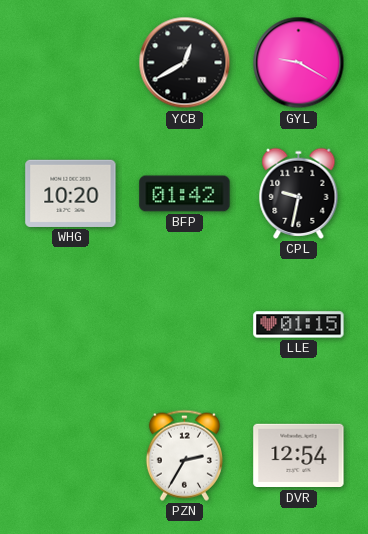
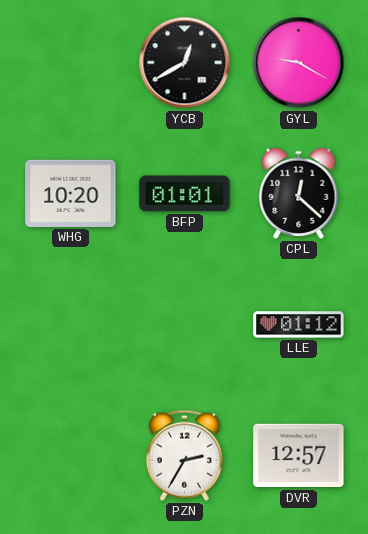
BFP: 01:42 -> 01:01
CPL: 9:32 -> 12:22
LLE: 01:15 -> 01:12
DVR: 12:54 -> 12:57
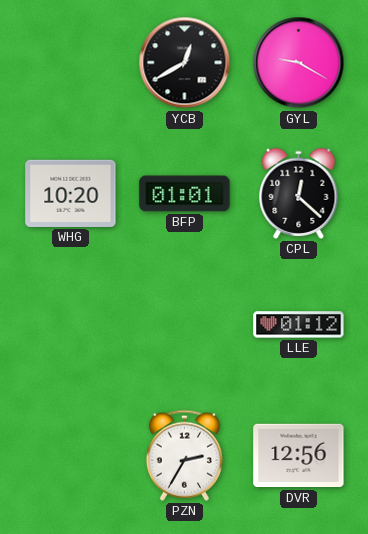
DVR: 12:57 -> 12:56
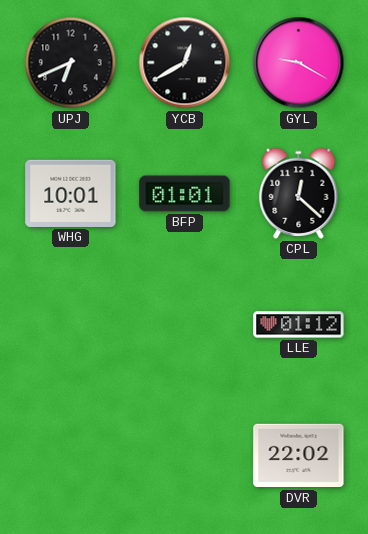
UPJ: none -> 6:41
WHG: 10:20 -> 10:01
PZN: 2:35 -> none
DVR: 12:56 -> 22:02
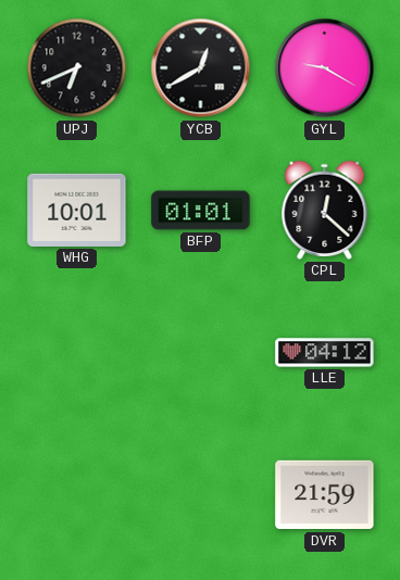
LLE: 01:12 -> 04:12
DVR: 22:02 -> 21:59
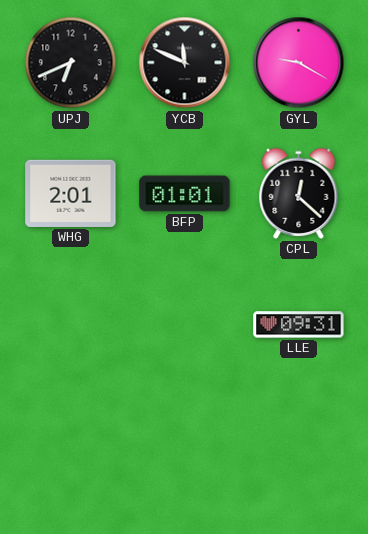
YCB: 12:40 -> 11:49
WHG: 10:01 -> 2:01
LLE: 04:12 -> 09:31
DVR: 21:59 -> none
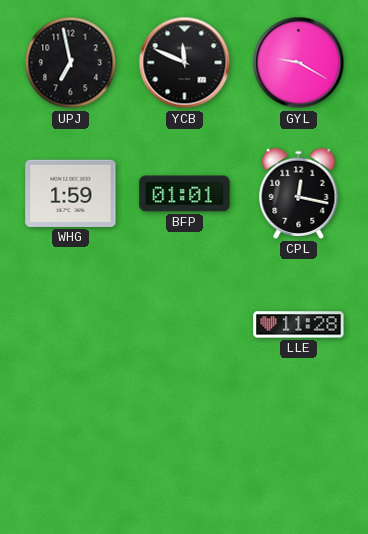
UPJ: 6:41 -> 6:58
WHG: 2:01 -> 1:59
CPL: 12:22 -> 12:17
LLE: 09:31 -> 11:28
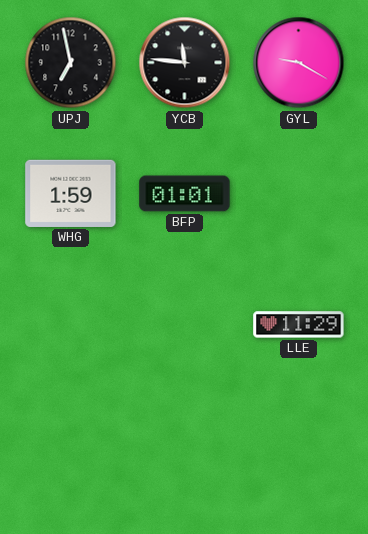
YCB: 11:49 -> 11:46
CPL: 12:17 -> none
LLE: 11:28 -> 11:29
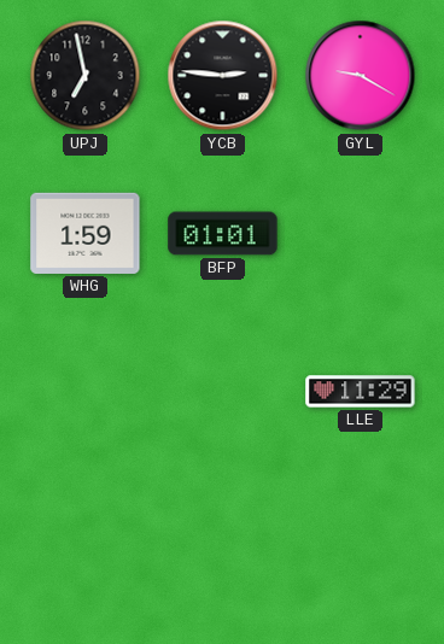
YCB: 11:46 -> 2:46
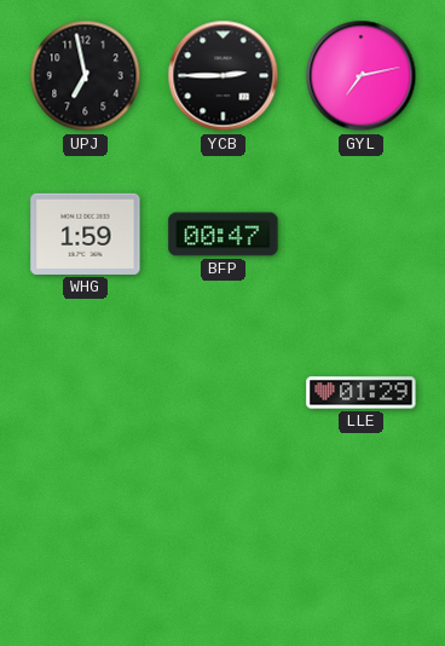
YCB: 2:46 -> 2:45
GYL: 9:20 -> 7:13
BFP: 01:01 -> 00:47
LLE: 11:29 -> 01:29
